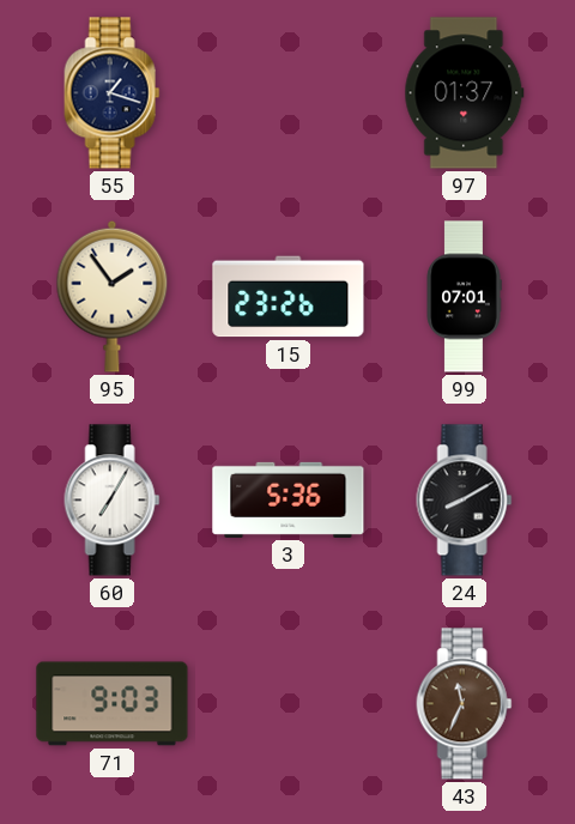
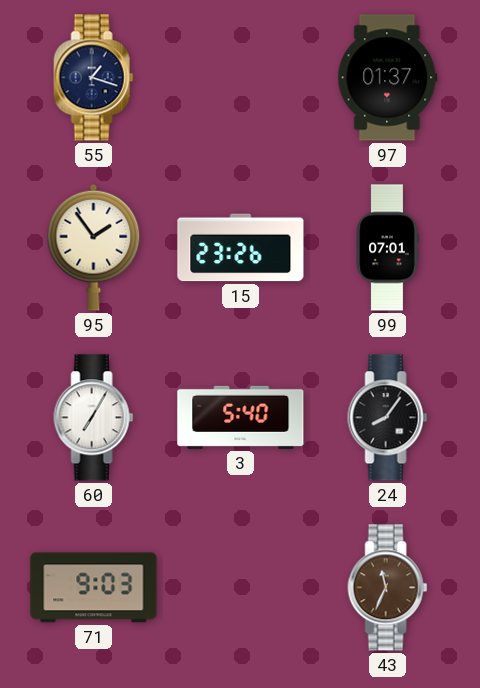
3: 5:36 -> 5:40
24: 8:10 -> 8:06
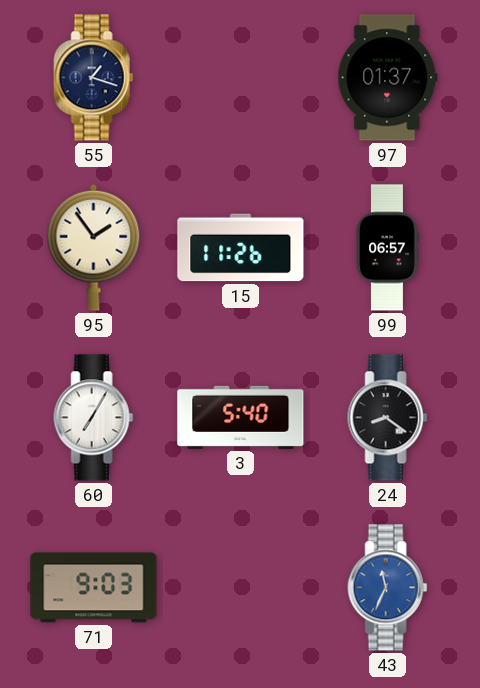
15: 23:26 -> 11:26
99: 07:01 -> 06:57
24: 8:06 -> 8:21
43 dial: brown -> blue
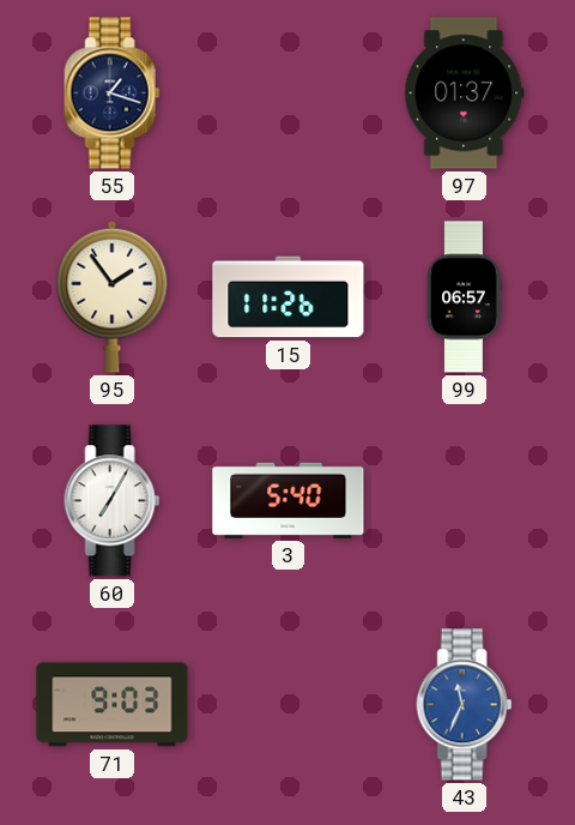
24: 8:21 -> none
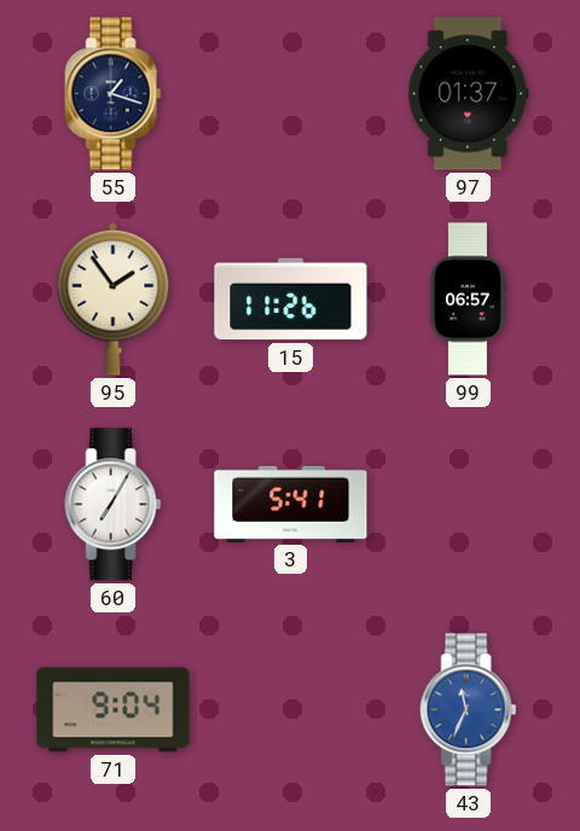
3: 5:40 -> 5:41
71: 9:03 -> 9:04
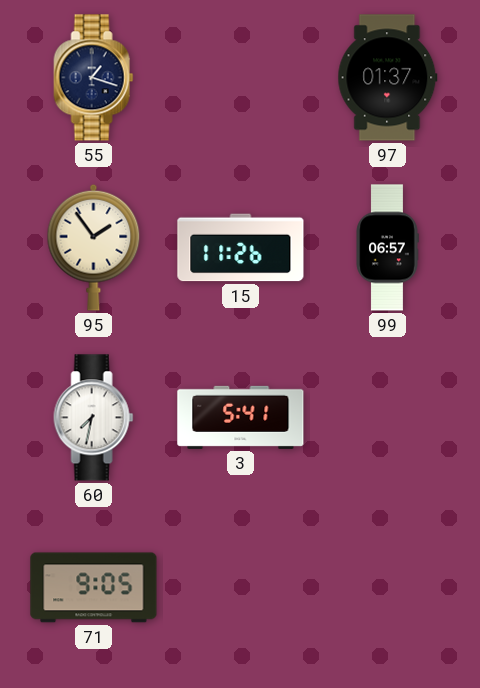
60: 7:05 -> 7:32
71: 9:04 -> 9:05
43: 11:34 -> none
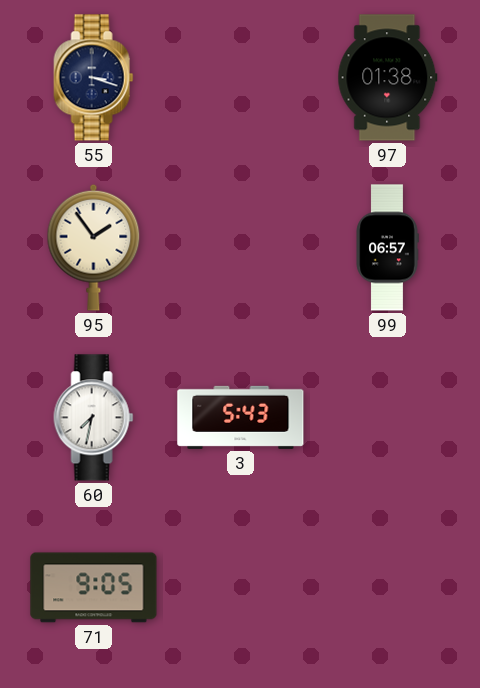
55: 1:18 -> 3:18
97: 01:37 -> 01:38
15: 11:26 -> none
3: 5:41 -> 5:43
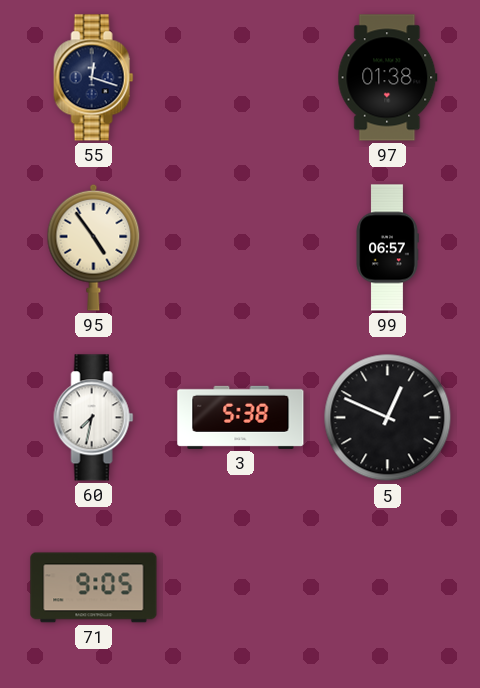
55: 3:18 -> 12:18
95: 1:54 -> 4:54
3: 5:43 -> 5:38
5: none -> 12:49
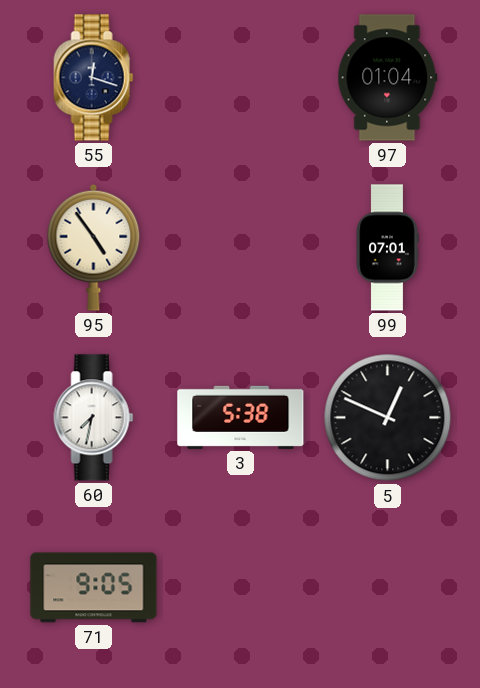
97: 01:38 -> 01:04
99: 06:57 -> 07:01
